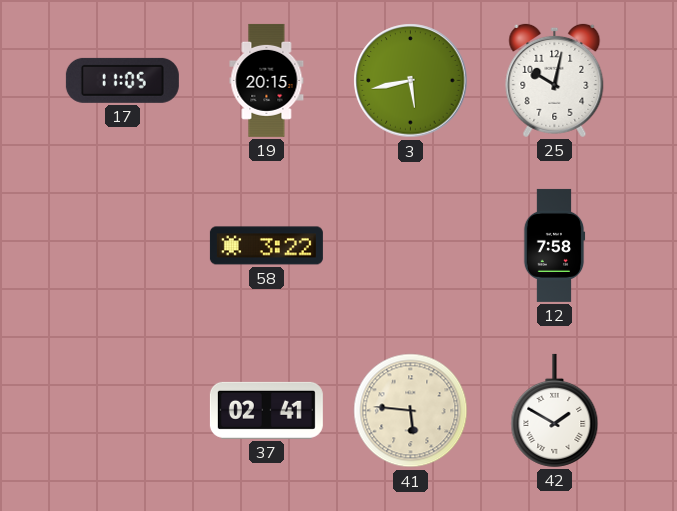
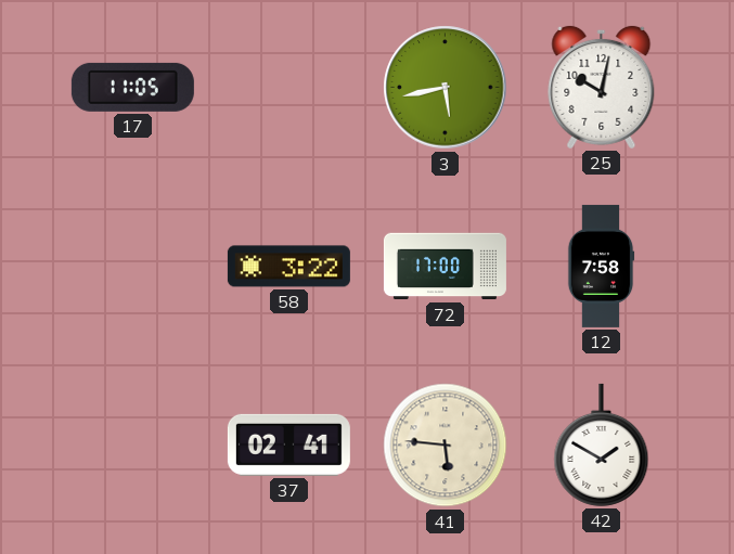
19: 20:15 -> none
72: none -> 17:00
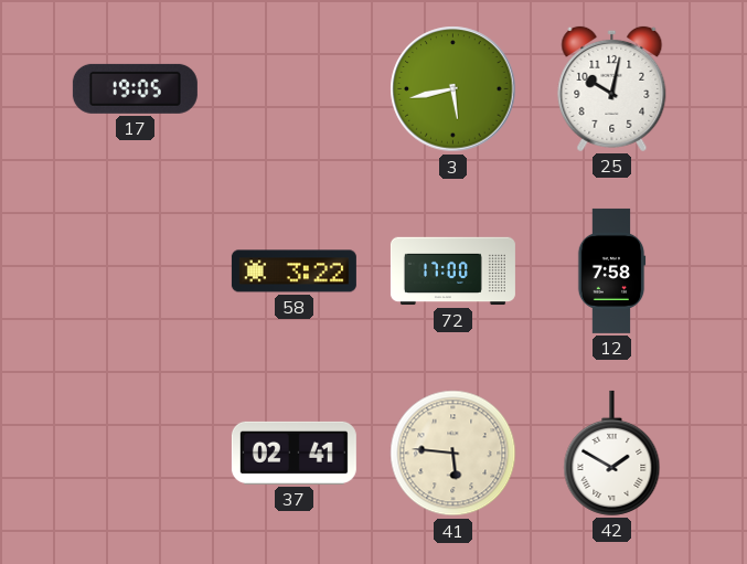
17: 11:05 -> 19:05
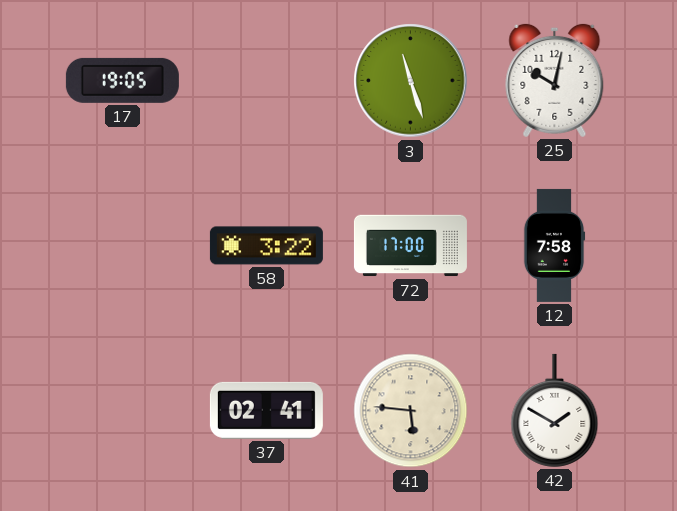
3: 5:43 -> 11:27
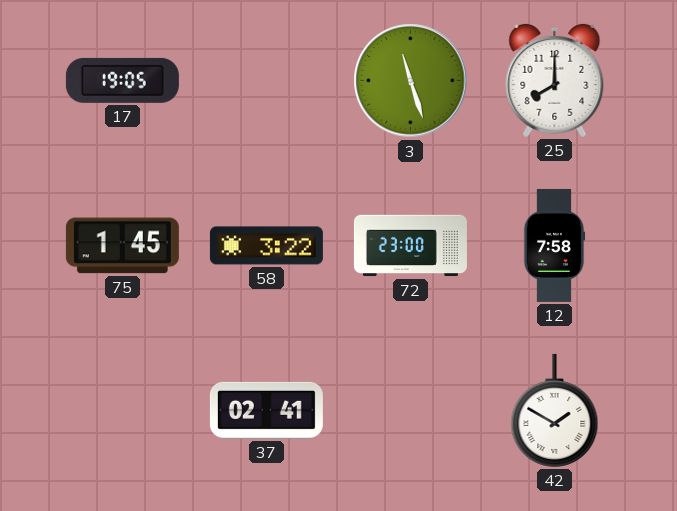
25: 10:02 -> 8:00
75: none -> 1:45
72: 17:00 -> 23:00
41: 5:46 -> none
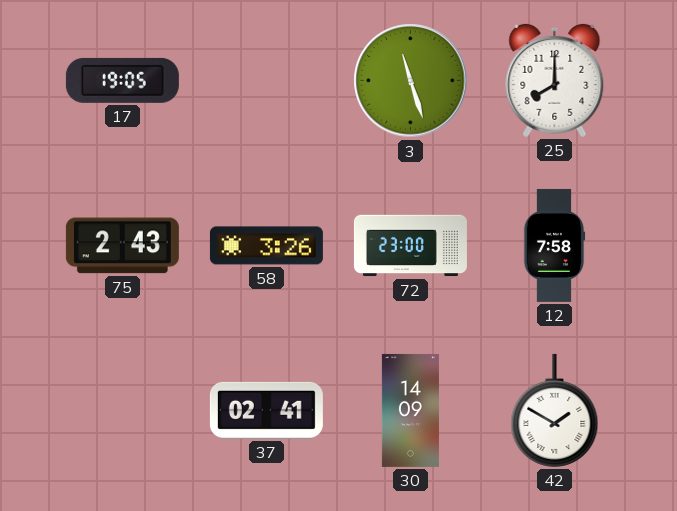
75: 1:45 -> 2:43
58: 3:22 -> 3:26
30: none -> 14:09
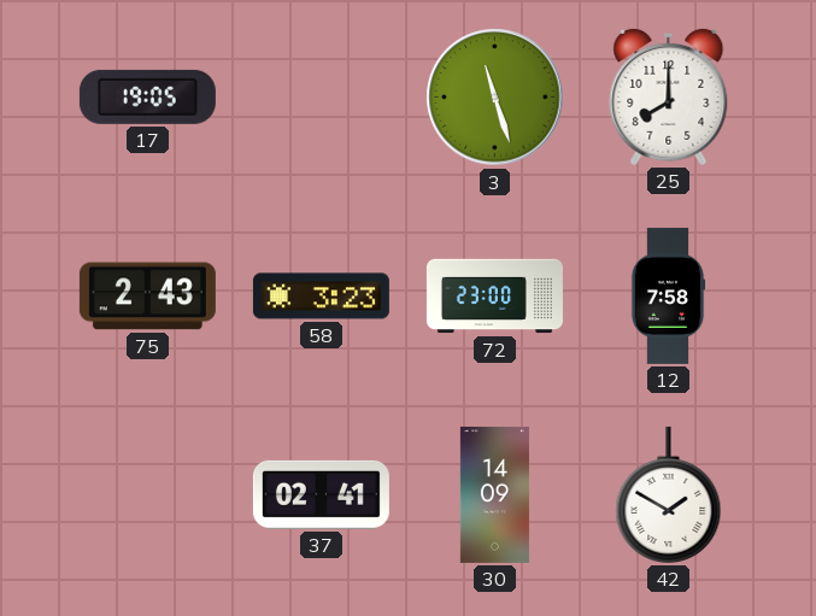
58: 3:26 -> 3:23
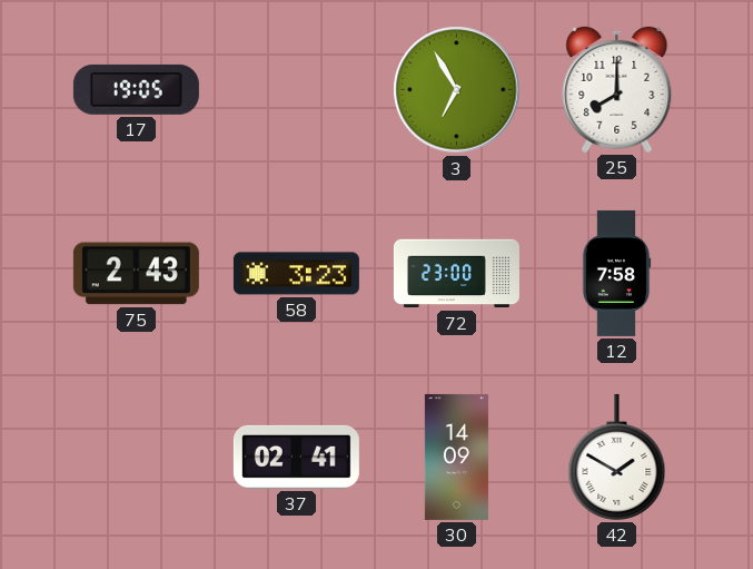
3: 11:27 -> 6:55
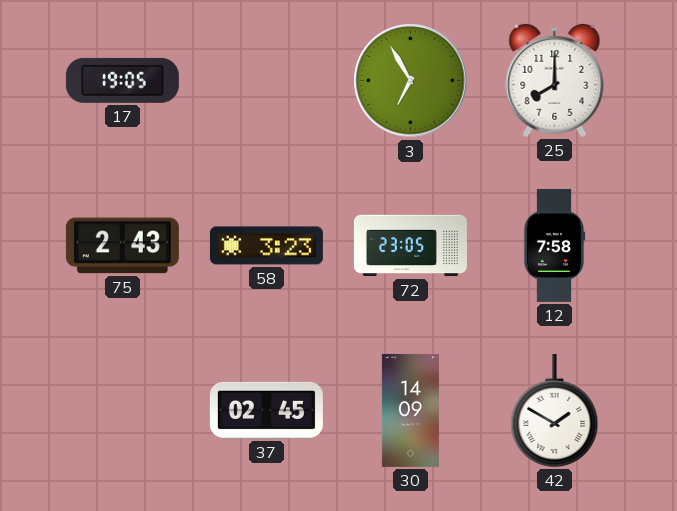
72: 23:00 -> 23:05
37: 02:41 -> 02:45
